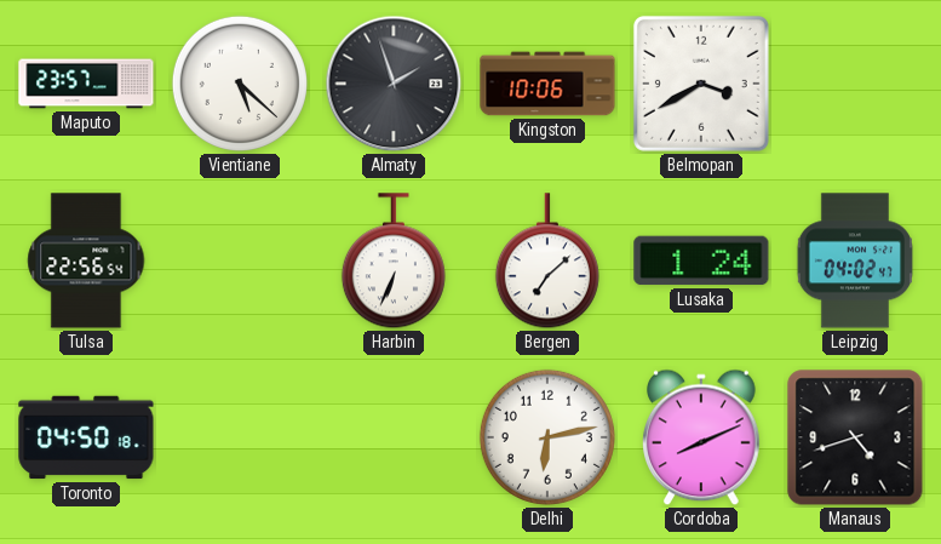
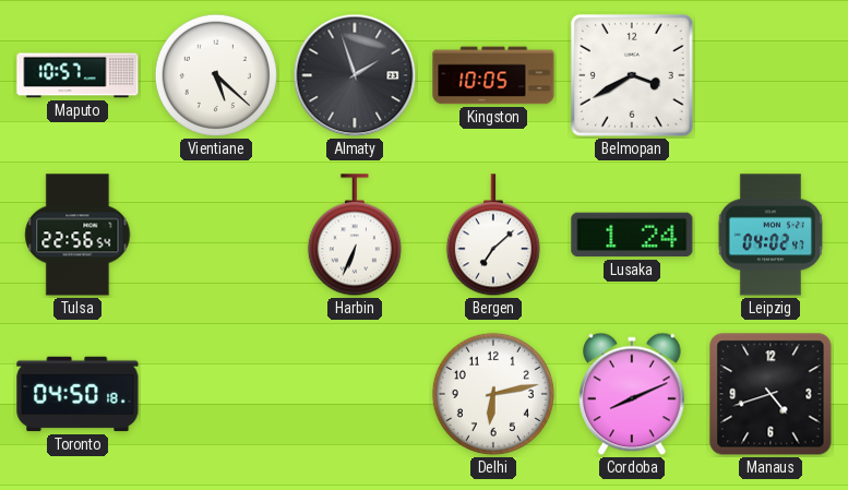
Maputo: 23:57 -> 10:57
Kingston: 10:06 -> 10:05
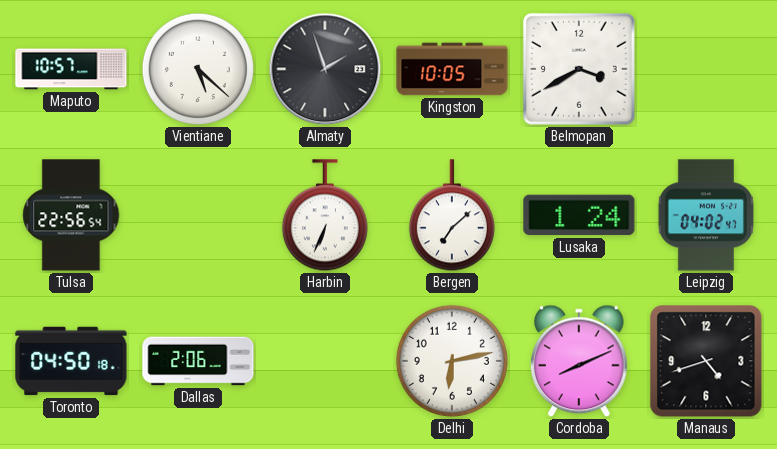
Dallas: none -> 2:06
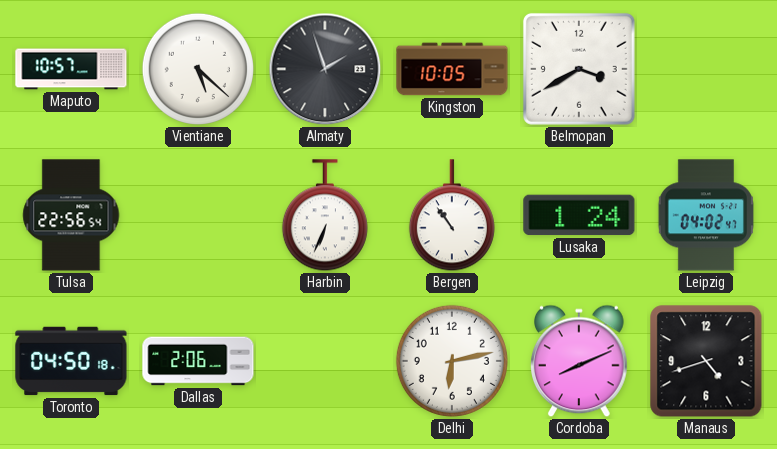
Bergen: 7:08 -> 10:54
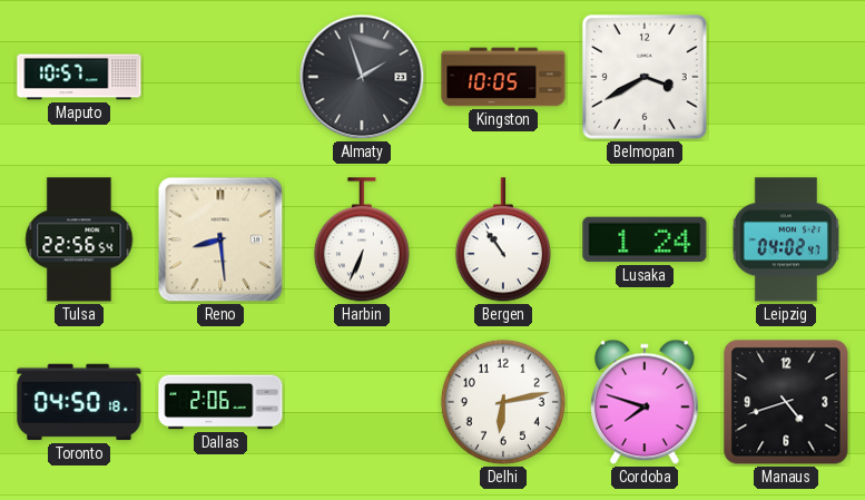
Vientiane: 5:22 -> none
Reno: none -> 8:29
Cordoba: 8:11 -> 7:48
